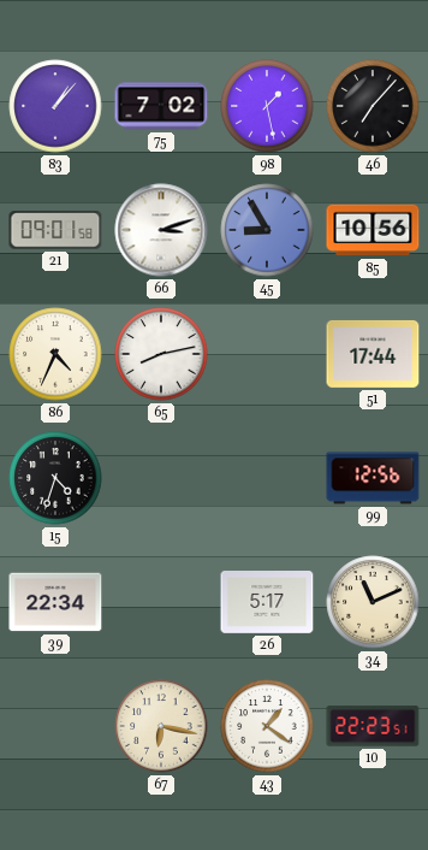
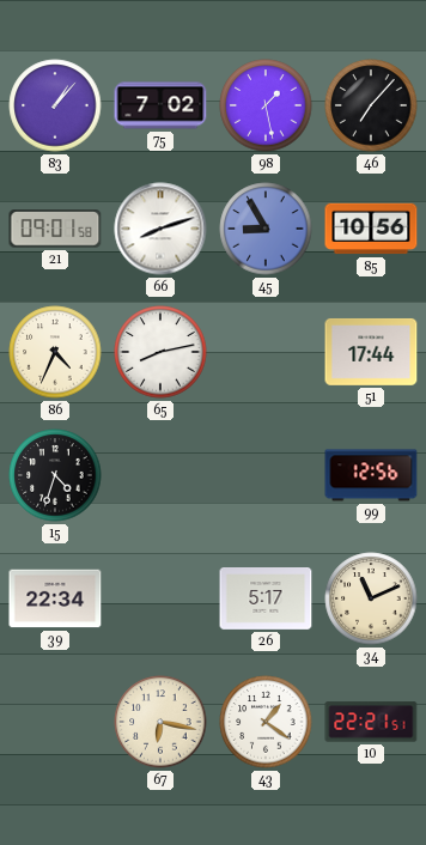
66: 3:12 -> 8:12
10: 22:23 -> 22:21
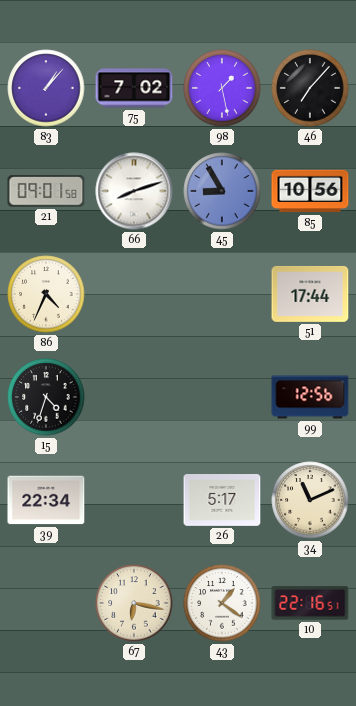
65: 8:13 -> none
10: 22:21 -> 22:16
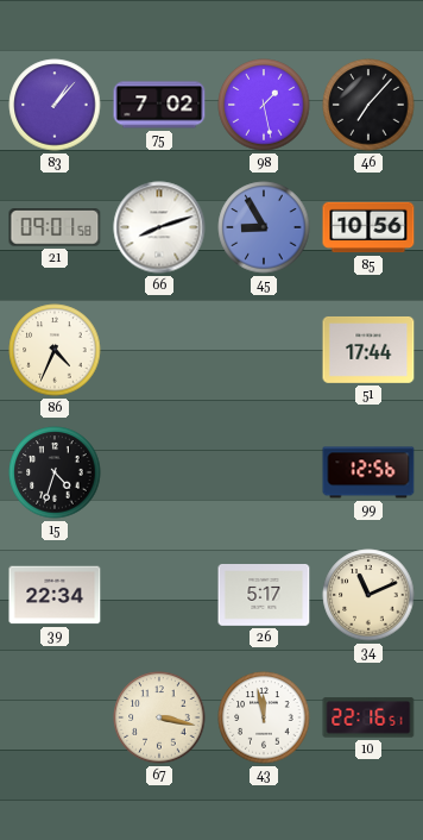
67: 6:17 -> 3:17
43: 1:21 -> 11:58
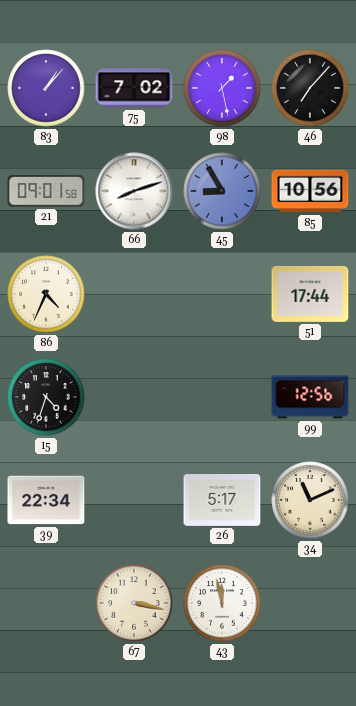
10: 22:16 -> none
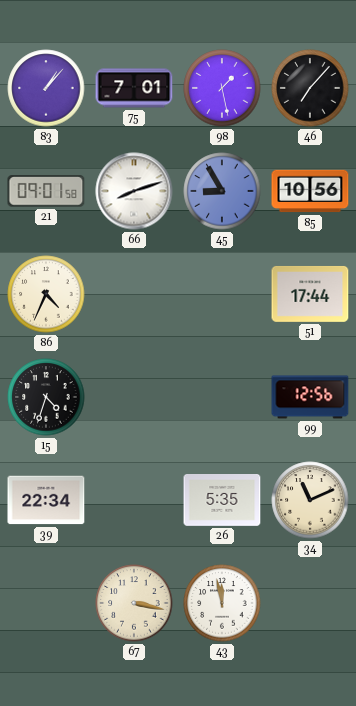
75: 7:02 -> 7:01
26: 5:17 -> 5:35
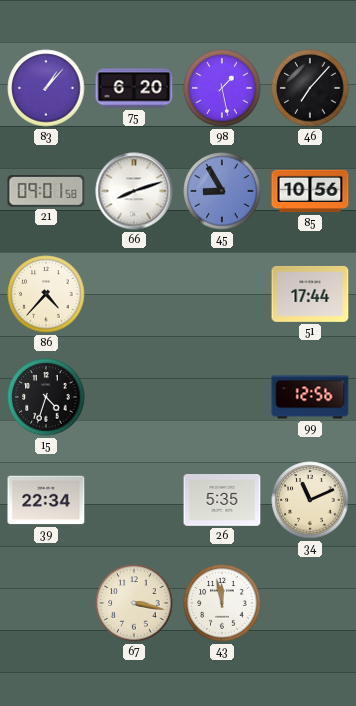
75: 7:01 -> 6:20
86: 4:34 -> 4:37
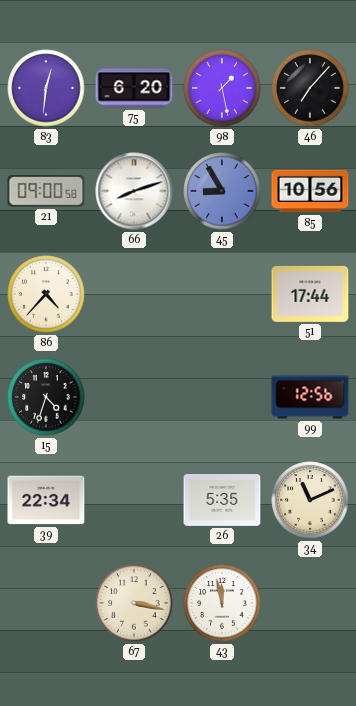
83: 1:07 -> 12:31
21: 09:01 -> 09:00
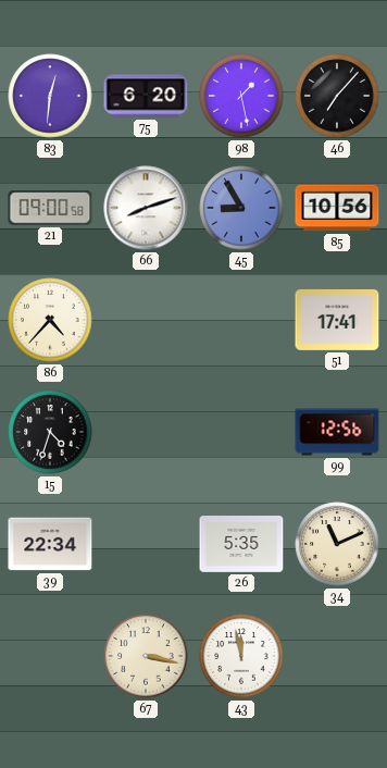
51: 17:44 -> 17:41
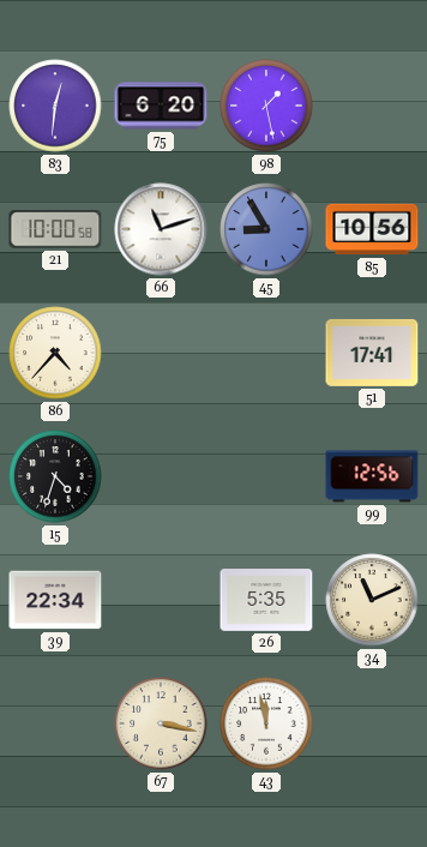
46: 7:07 -> none
21: 09:00 -> 10:00
66: 8:12 -> 11:12
